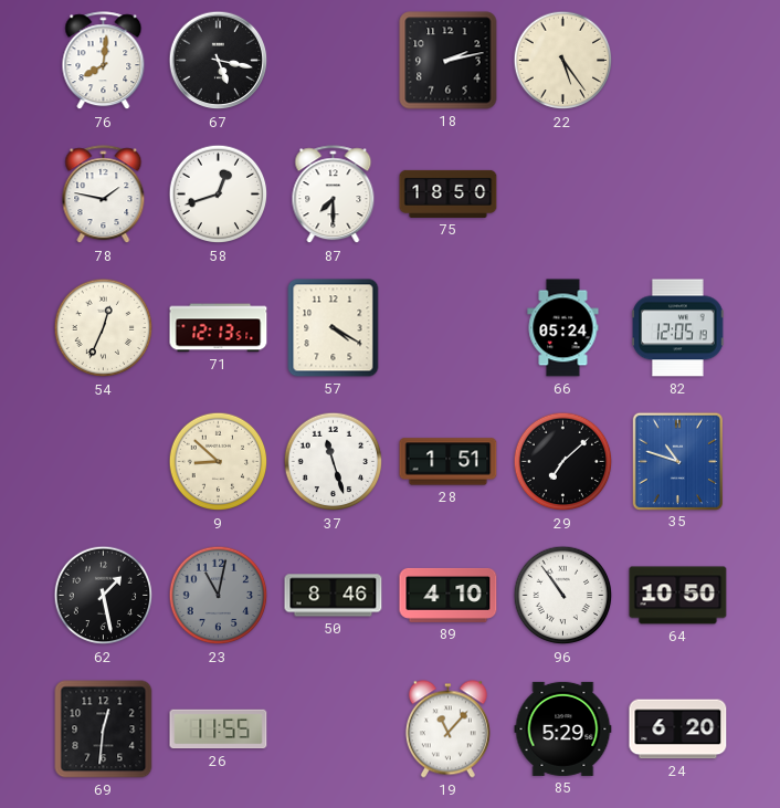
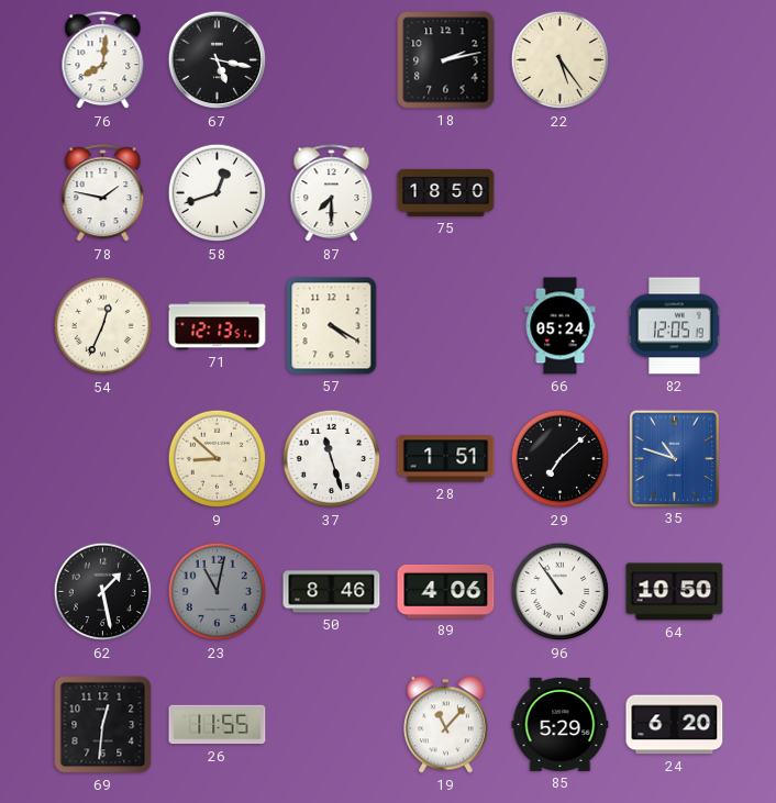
89: 4:10 -> 4:06
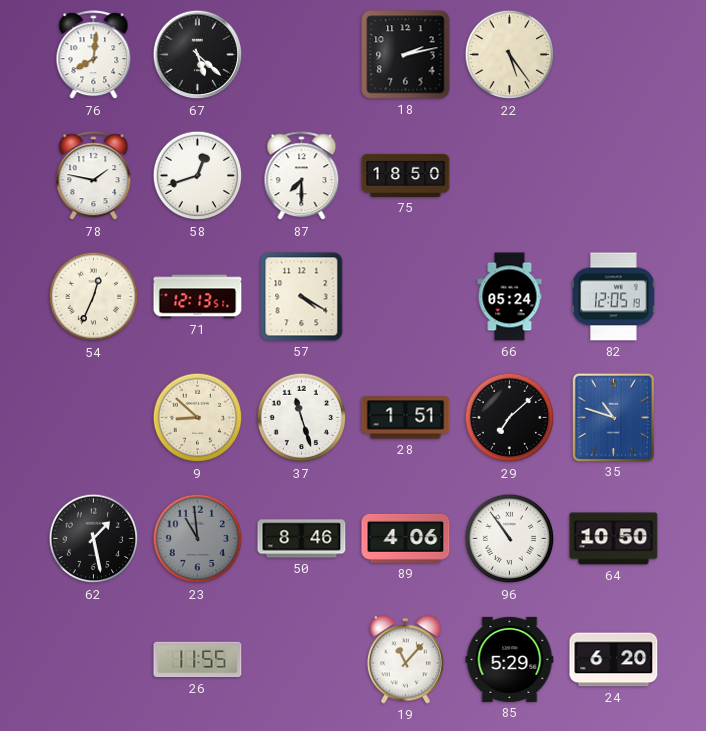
67: 5:17 -> 5:22
23: 11:02 -> 10:59
69: 12:31 -> none
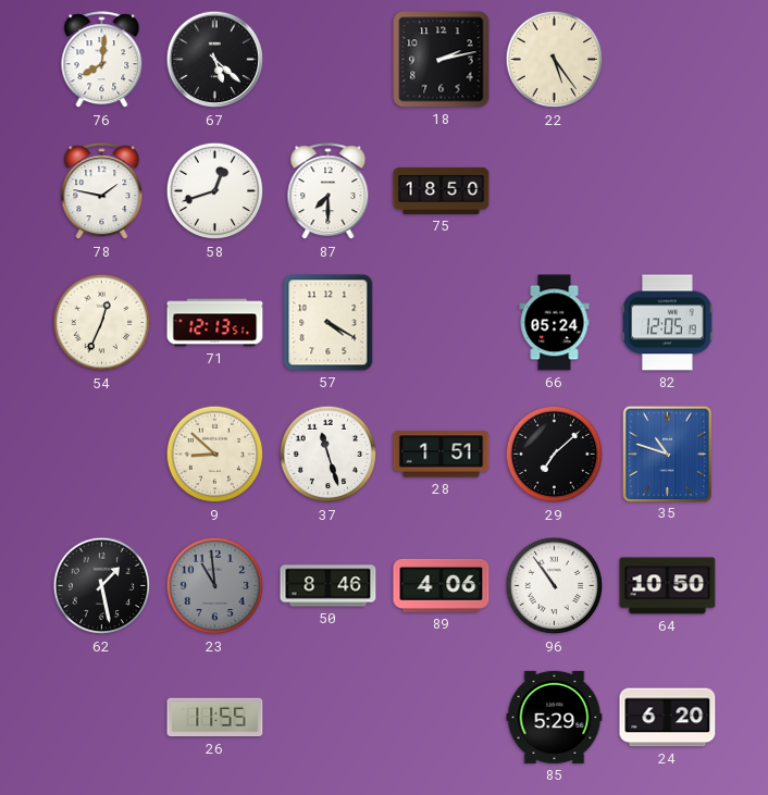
19: 11:07 -> none
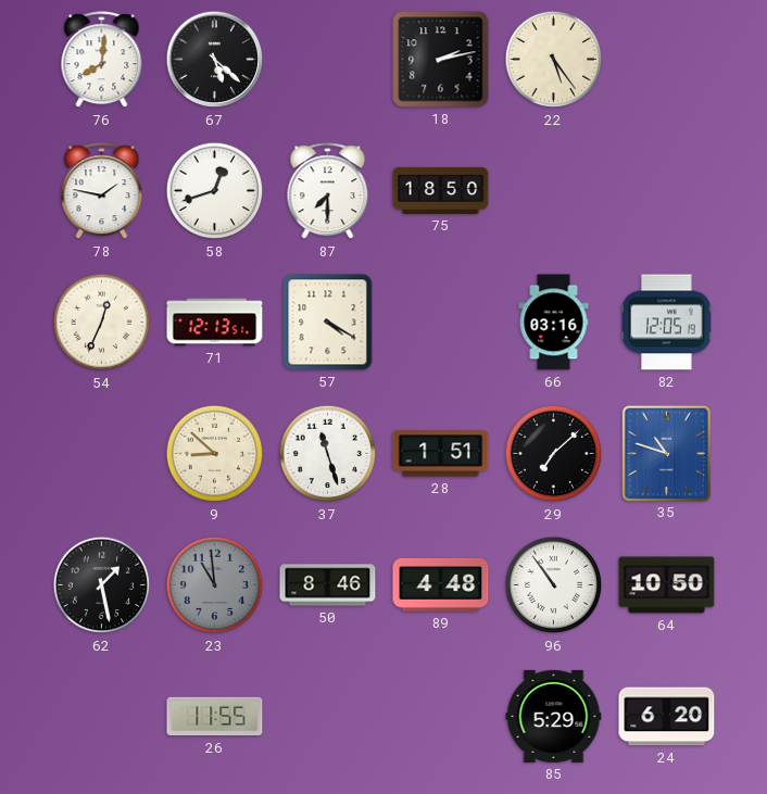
66: 05:24 -> 03:16
89: 4:06 -> 4:48
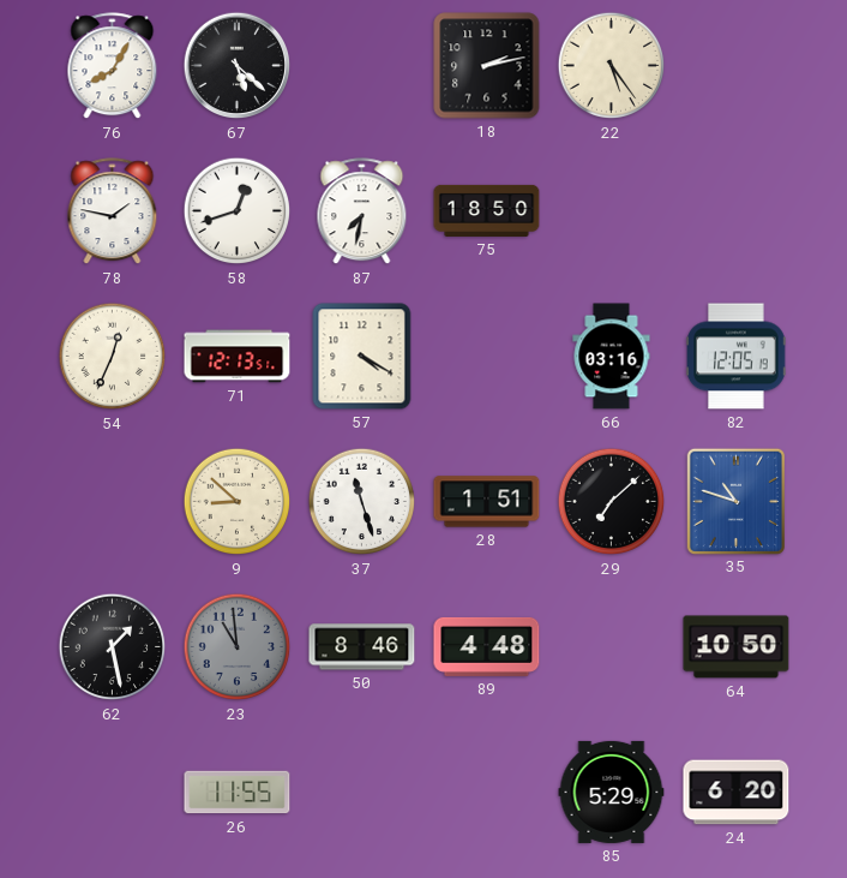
76: 8:01 -> 8:05
87: 7:30 -> 7:32
96: 10:54 -> none
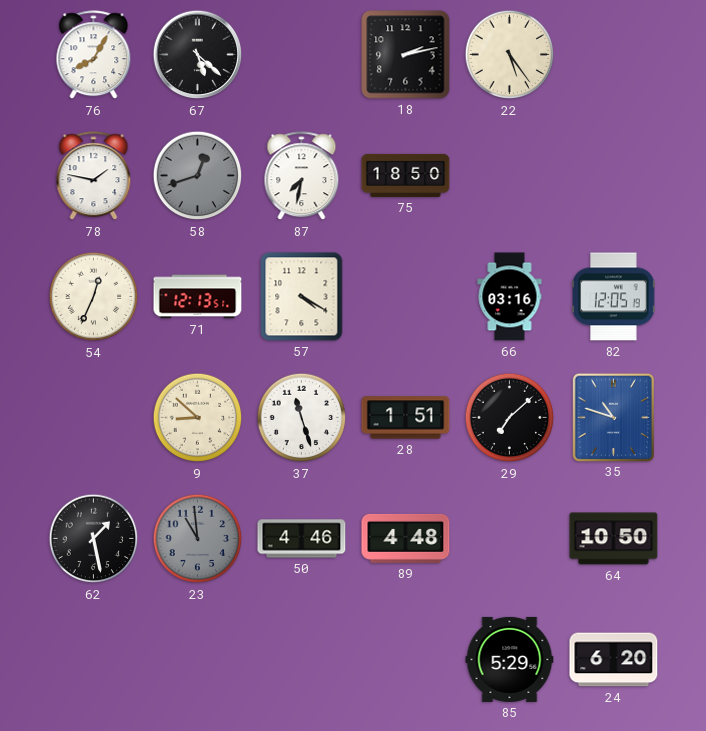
58 dial: white -> grey
50: 8:46 -> 4:46
26: 11:55 -> none
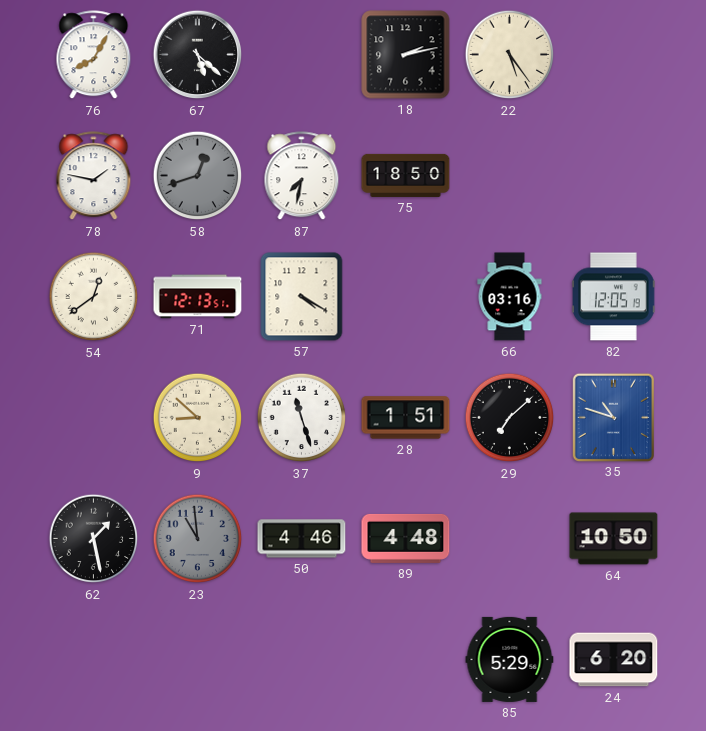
54: 12:34 -> 12:39
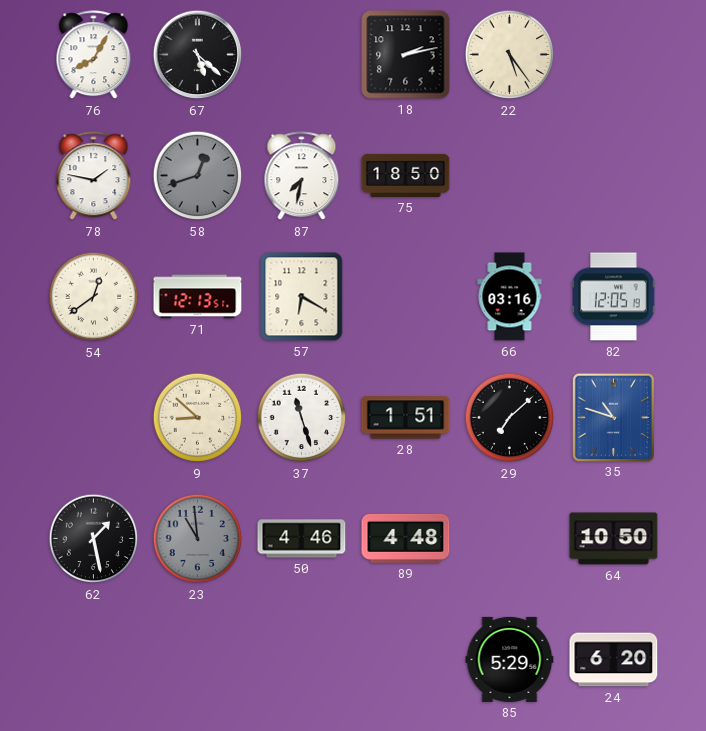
57: 4:20 -> 6:20
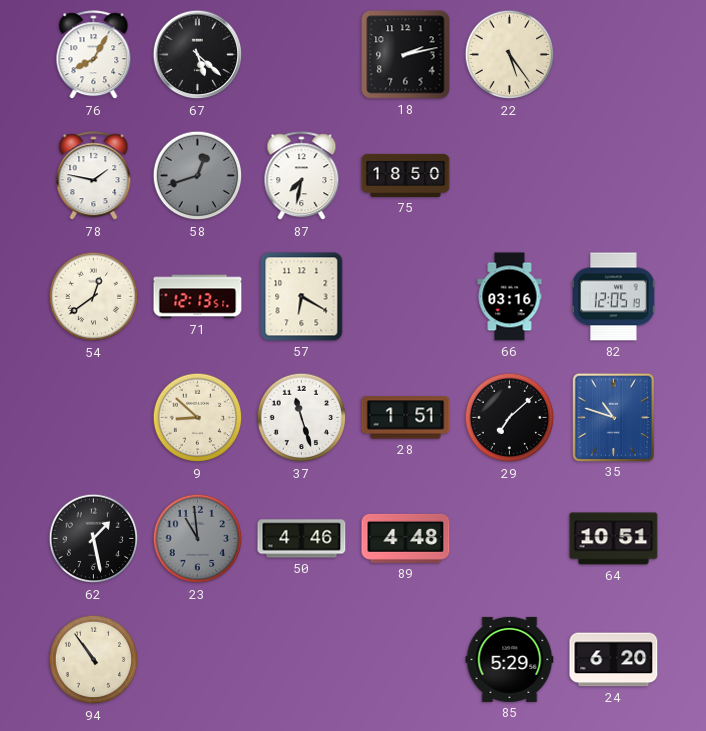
64: 10:50 -> 10:51
94: none -> 10:54
